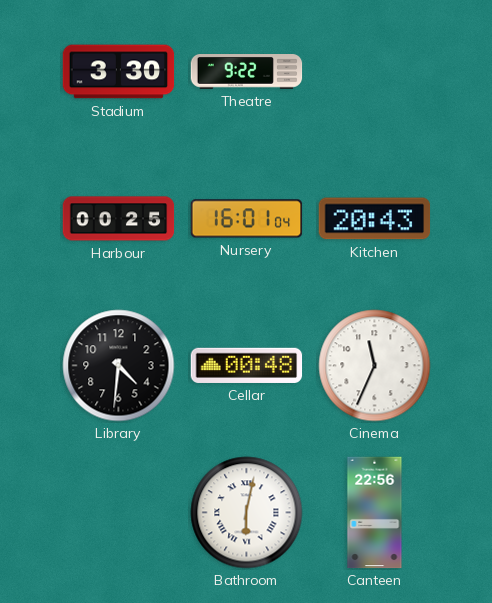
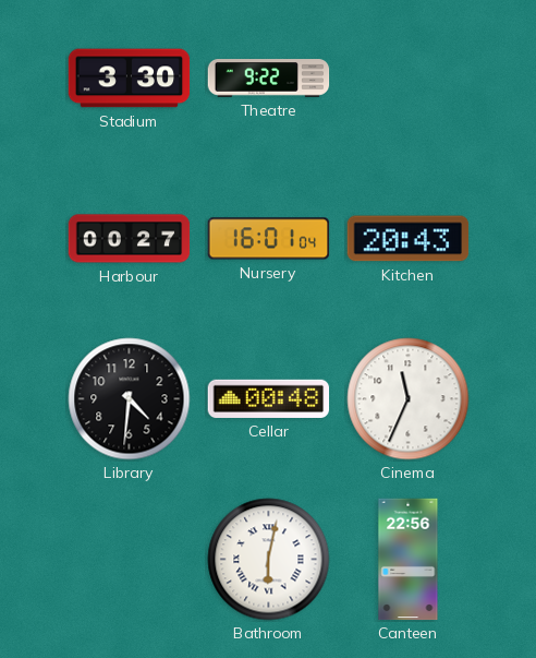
Harbour: 00:25 -> 00:27
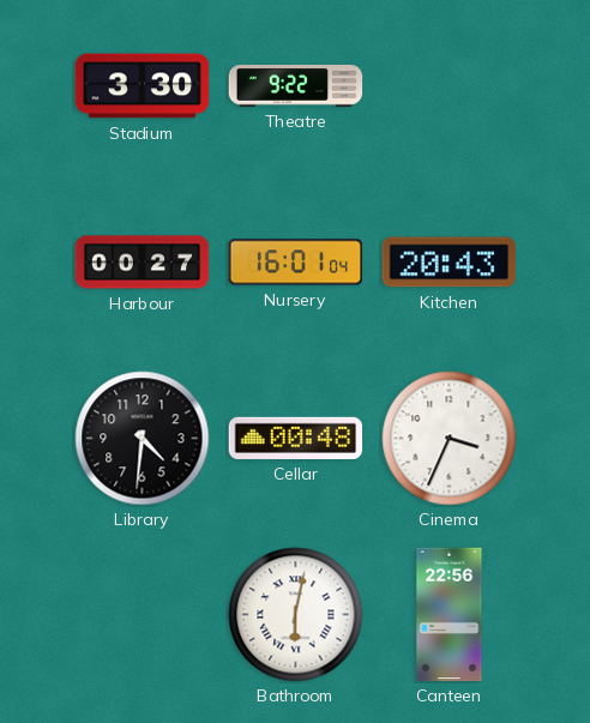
Cinema: 11:34 -> 3:34
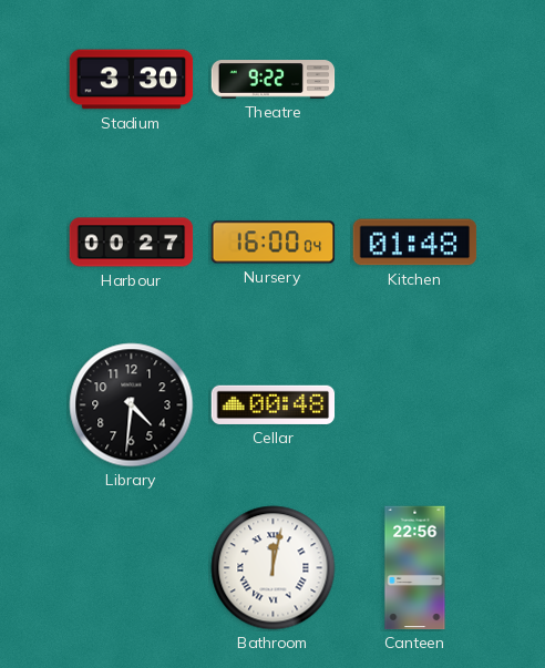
Nursery: 16:01 -> 16:00
Kitchen: 20:43 -> 01:48
Cinema: 3:34 -> none
Bathroom: 6:02 -> 12:02
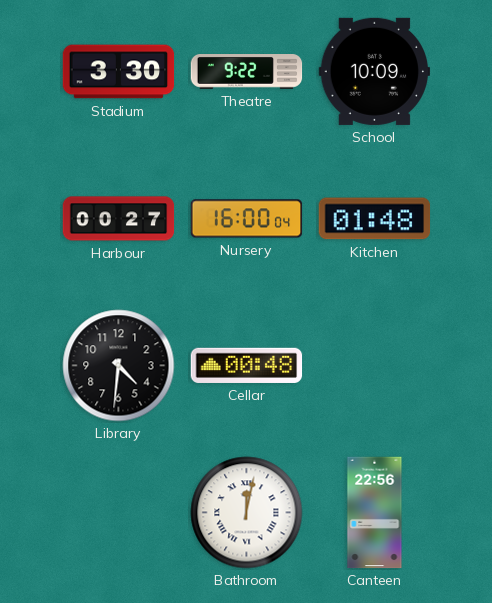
School: none -> 10:09
